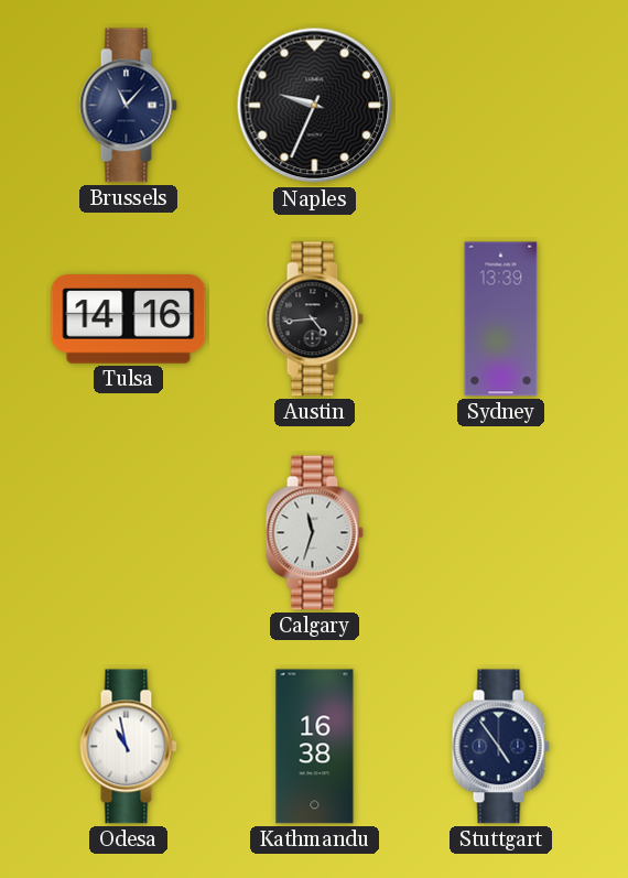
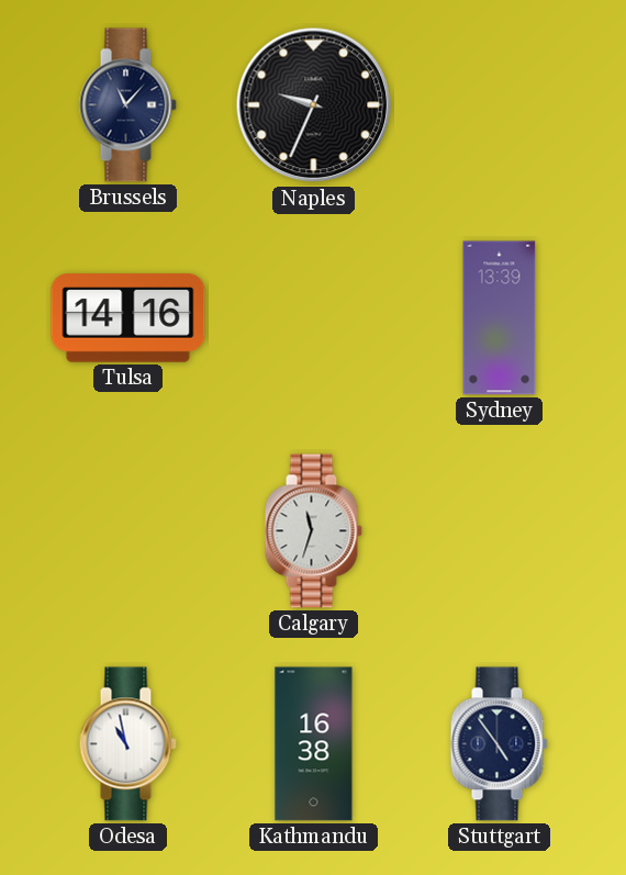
Austin: 4:44 -> none
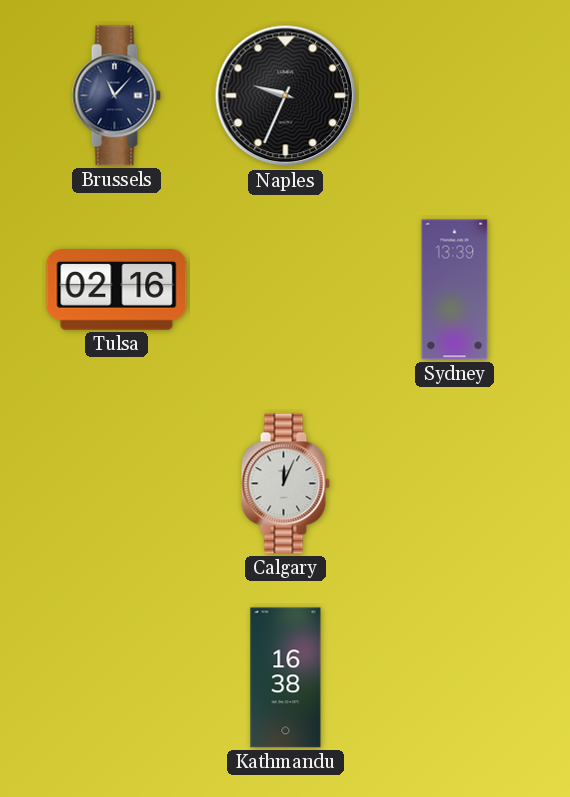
Tulsa: 14:16 -> 02:16
Calgary: 11:33 -> 12:04
Odesa: 10:58 -> none
Stuttgart: 4:54 -> none
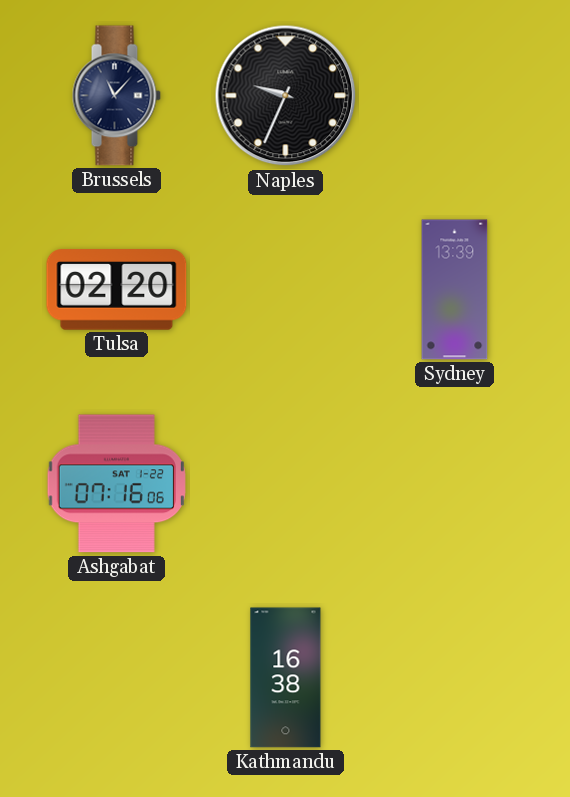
Tulsa: 02:16 -> 02:20
Ashgabat: none -> 07:16
Calgary: 12:04 -> none
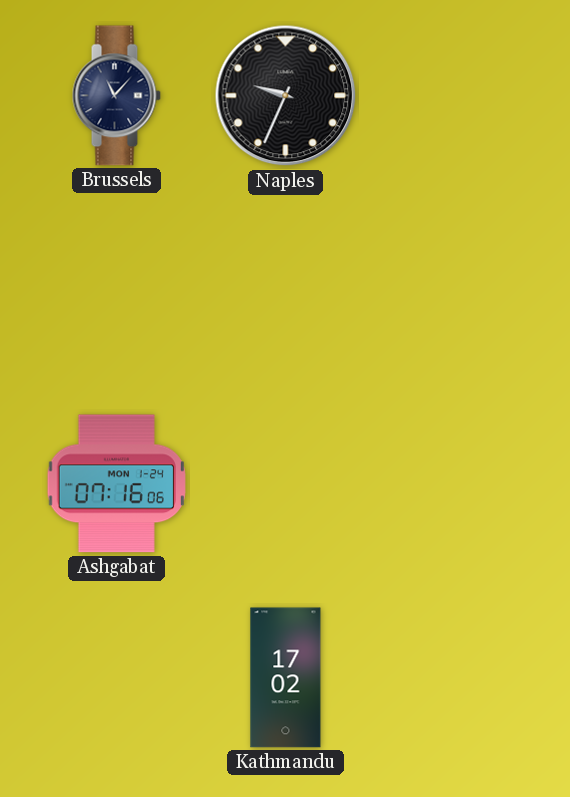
Tulsa: 02:20 -> none
Sydney: 13:39 -> none
Ashgabat date: SAT 1-22 -> MON 1-24
Kathmandu: 16:38 -> 17:02
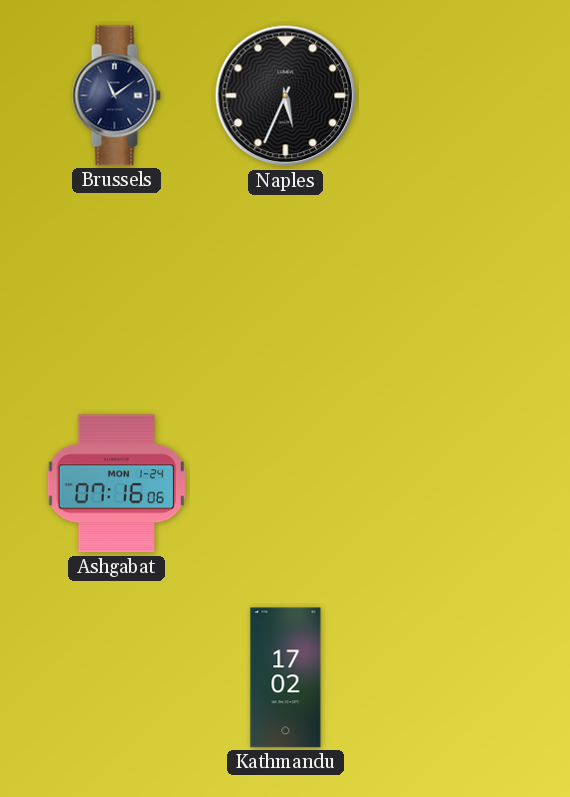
Brussels: 11:07 -> 11:09
Naples: 9:34 -> 5:34
